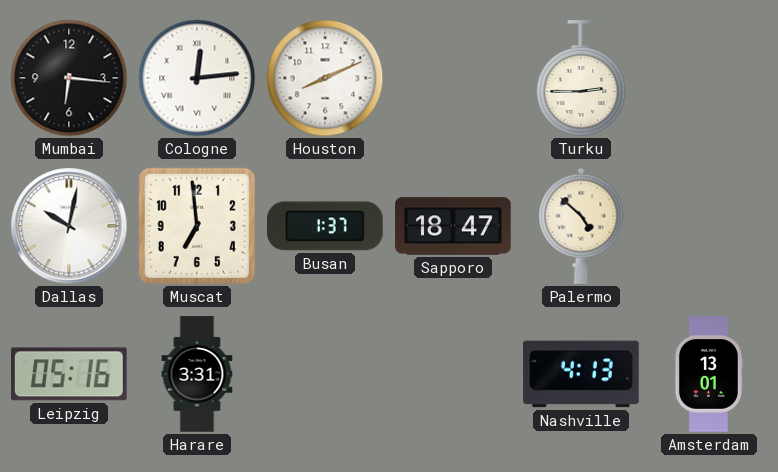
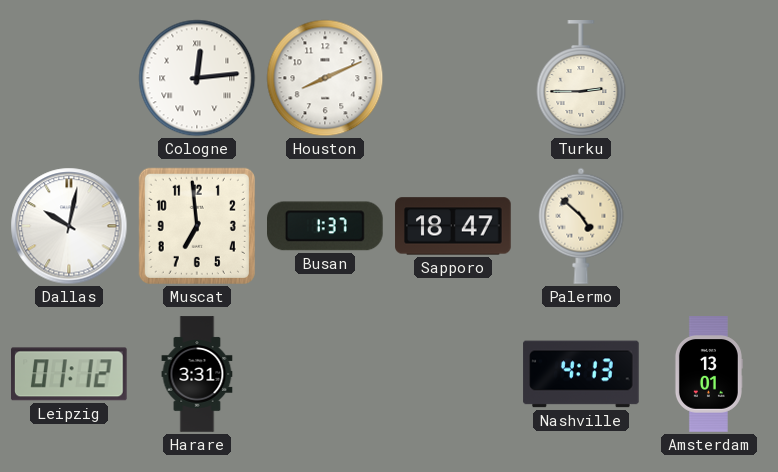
Mumbai: 6:16 -> none
Leipzig: 05:16 -> 01:12
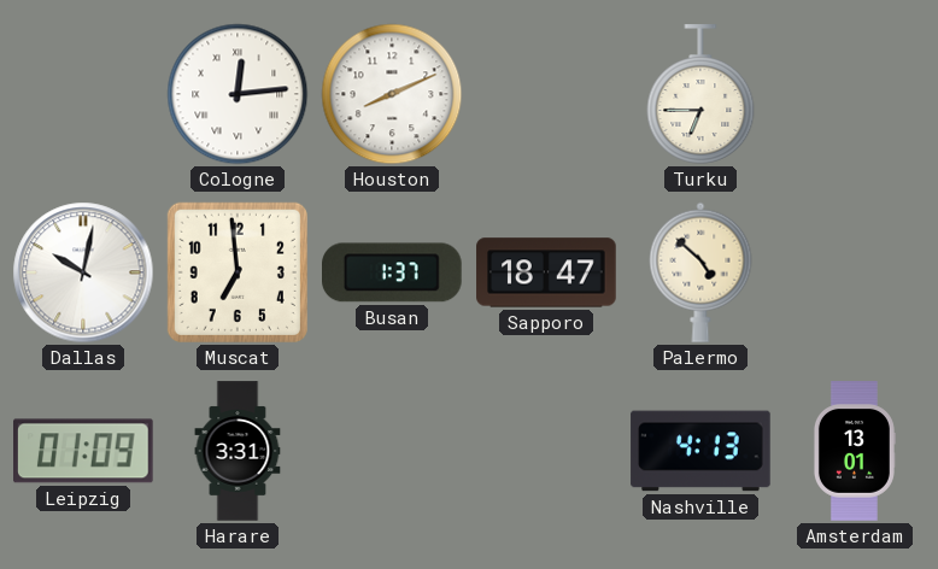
Turku: 2:45 -> 6:45
Leipzig: 01:12 -> 01:09
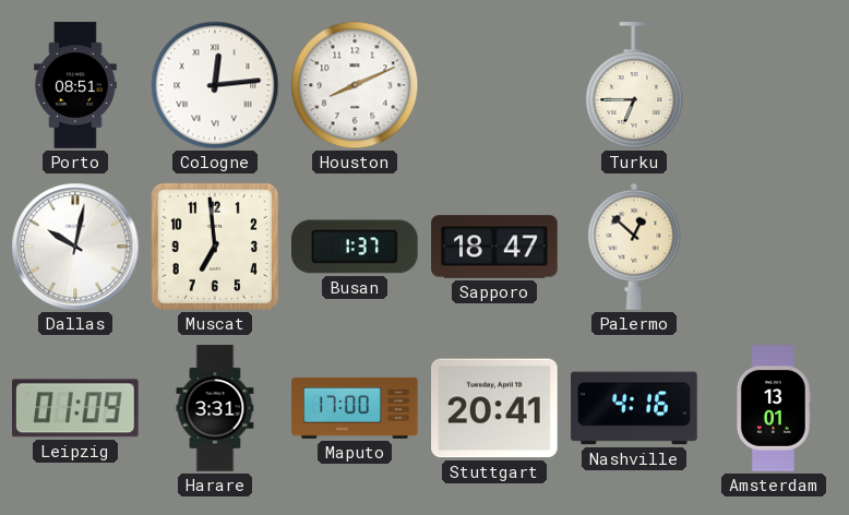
Porto: none -> 08:51
Palermo: 4:52 -> 12:52
Maputo: none -> 17:00
Stuttgart: none -> 20:41
Nashville: 4:13 -> 4:16
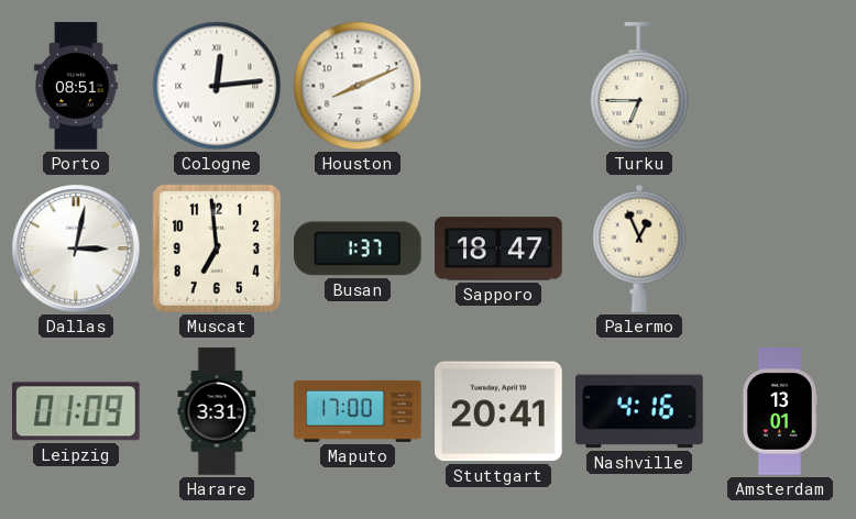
Dallas: 10:02 -> 3:02
Palermo: 12:52 -> 12:56
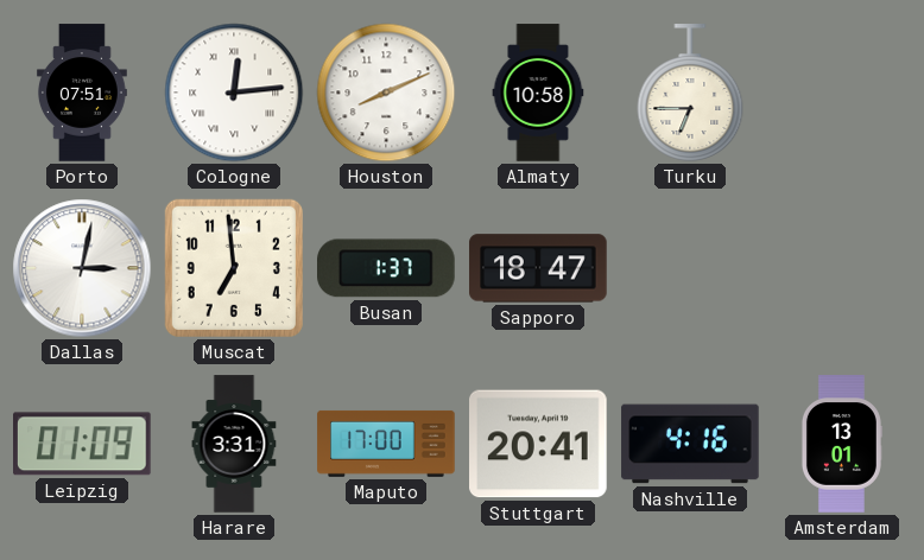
Porto: 08:51 -> 07:51
Almaty: none -> 10:58
Palermo: 12:56 -> none
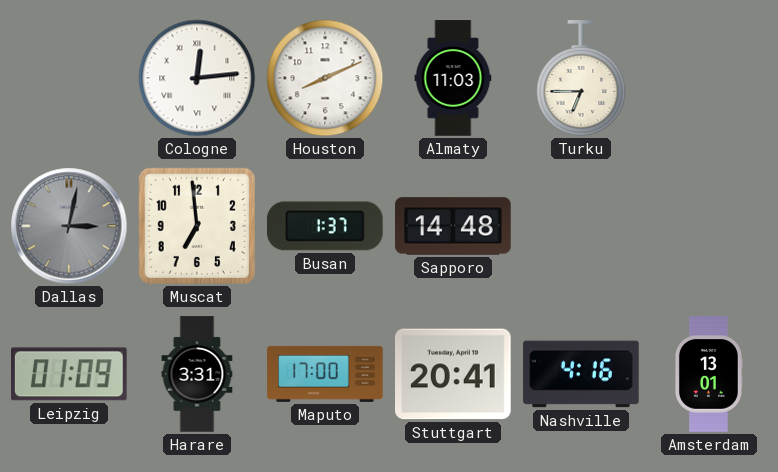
Porto: 07:51 -> none
Almaty: 10:58 -> 11:03
Dallas dial: white -> grey
Sapporo: 18:47 -> 14:48
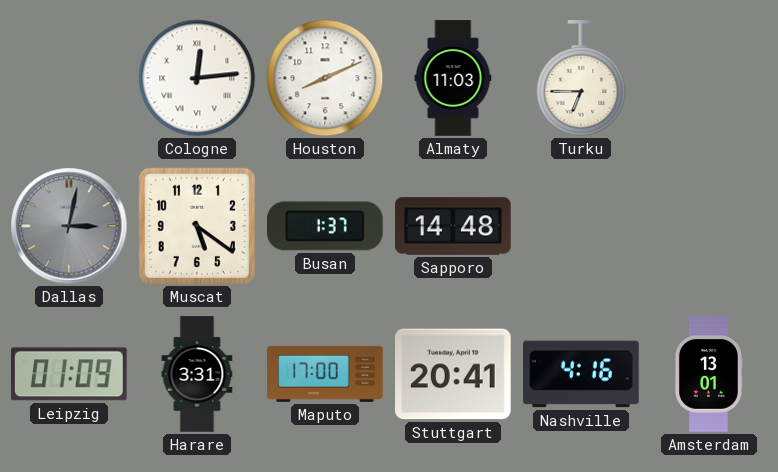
Muscat: 6:59 -> 5:21
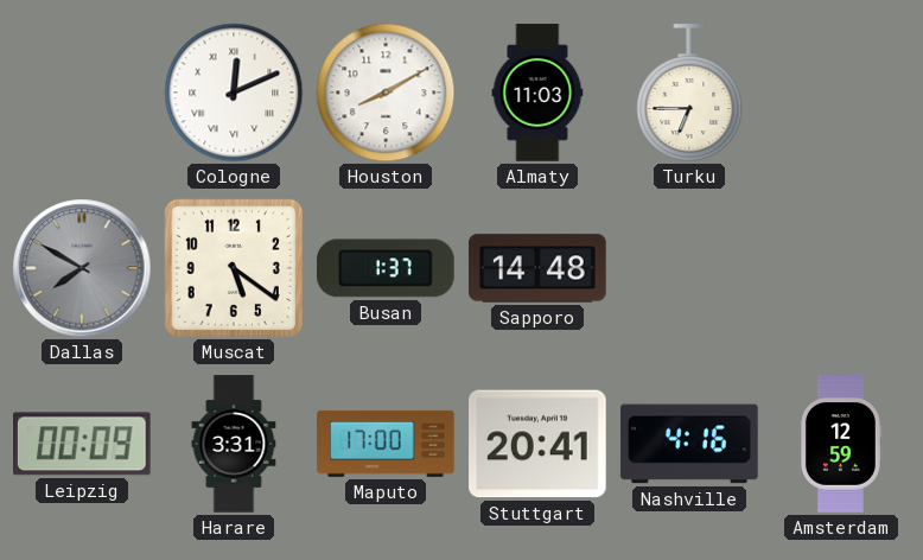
Cologne: 12:14 -> 12:11
Houston: 8:11 -> 8:10
Dallas: 3:02 -> 7:50
Leipzig: 01:09 -> 00:09
Amsterdam: 13:01 -> 12:59
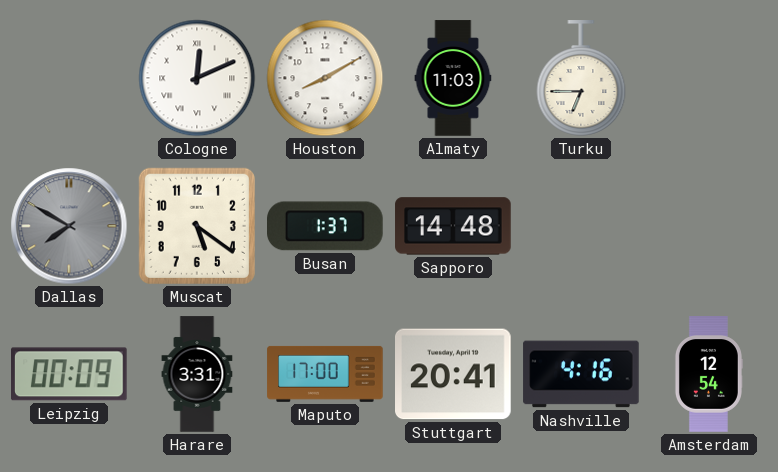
Amsterdam: 12:59 -> 12:54
